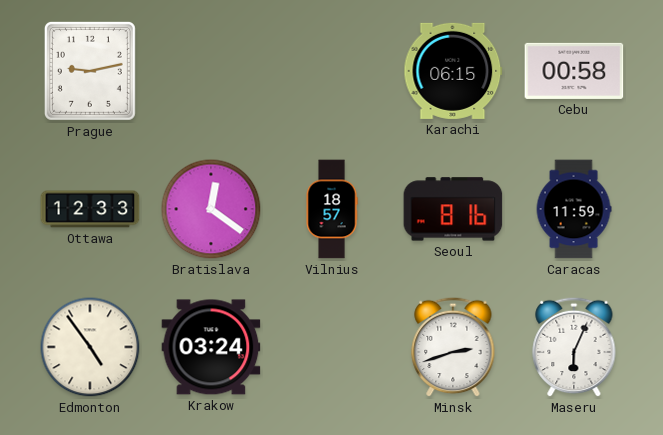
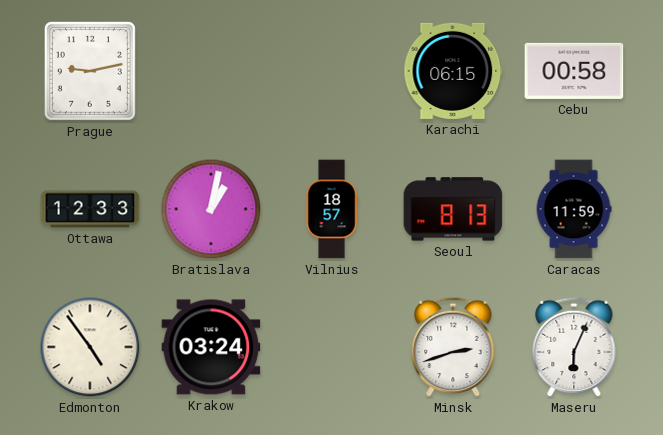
Bratislava: 12:21 -> 1:02
Seoul: 8:16 -> 8:13
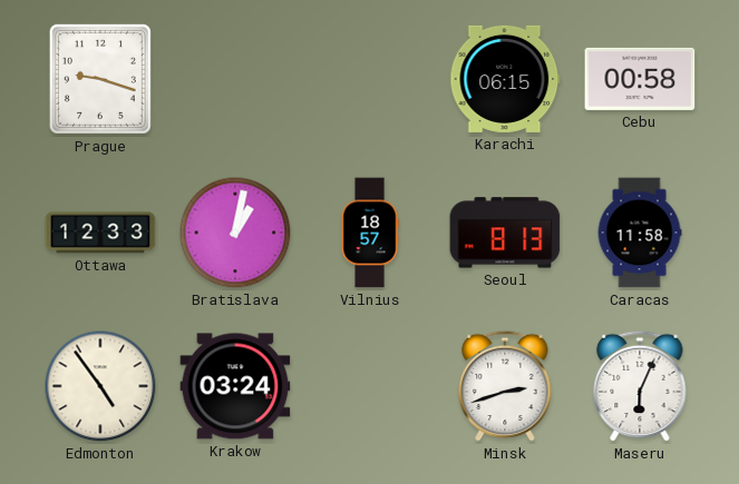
Prague: 9:13 -> 9:18
Caracas: 11:59 -> 11:58
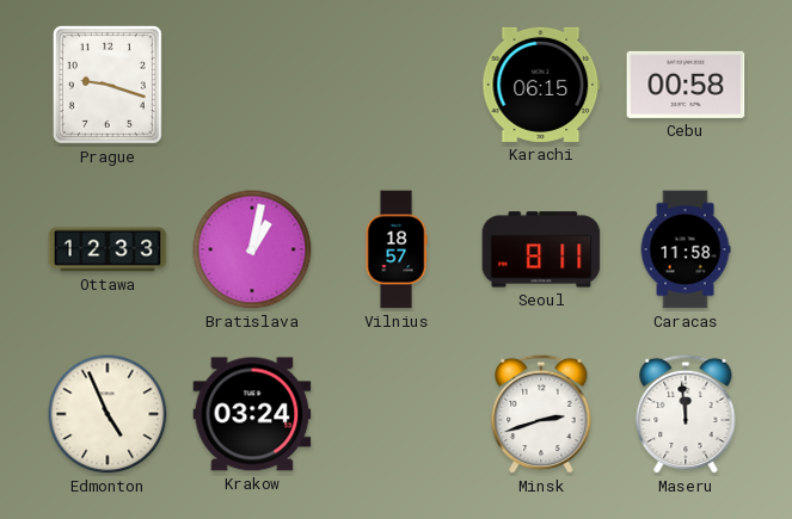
Seoul: 8:13 -> 8:11
Edmonton: 4:54 -> 4:56
Maseru: 6:04 -> 11:59
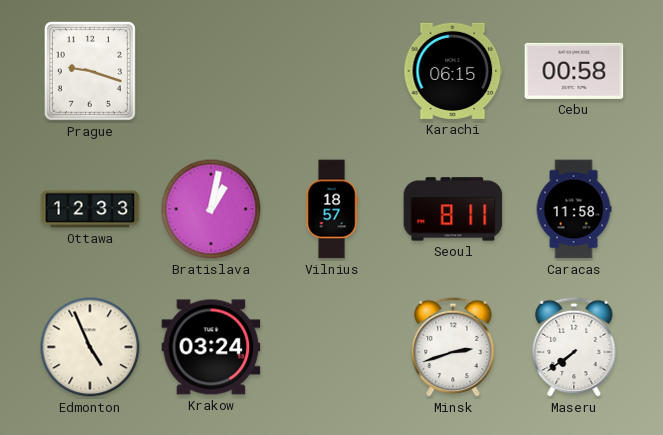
Maseru: 11:59 -> 7:39
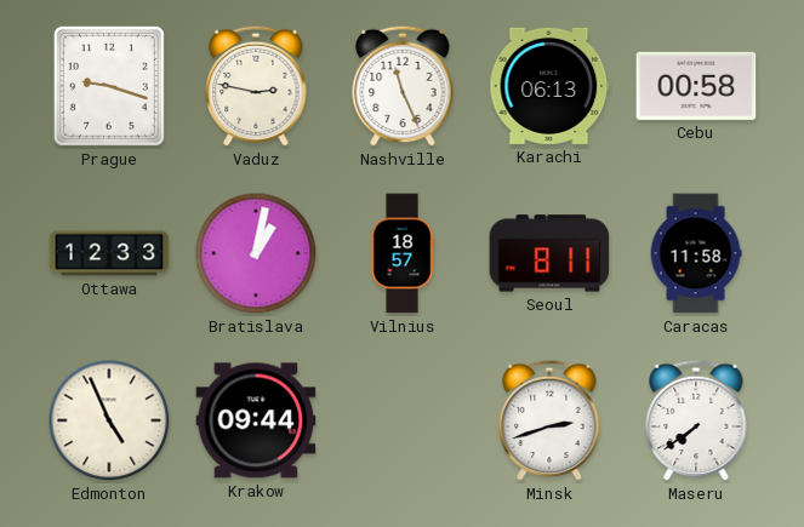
Vaduz: none -> 2:47
Nashville: none -> 11:26
Karachi: 06:15 -> 06:13
Krakow: 03:24 -> 09:44
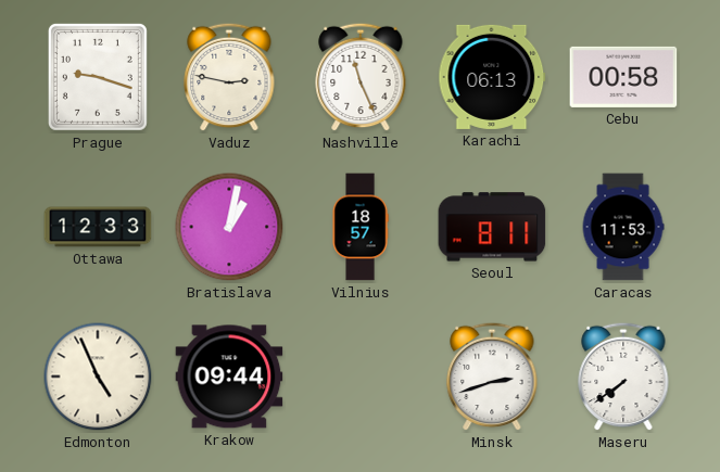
Caracas: 11:58 -> 11:53
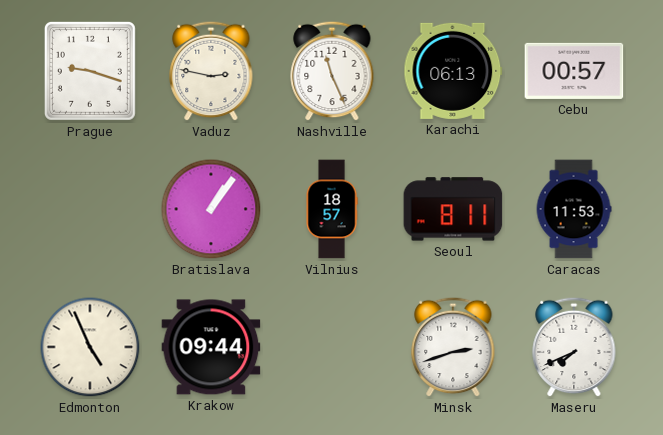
Cebu: 00:58 -> 00:57
Ottawa: 12:33 -> none
Bratislava: 1:02 -> 1:06
Maseru: 7:39 -> 7:41
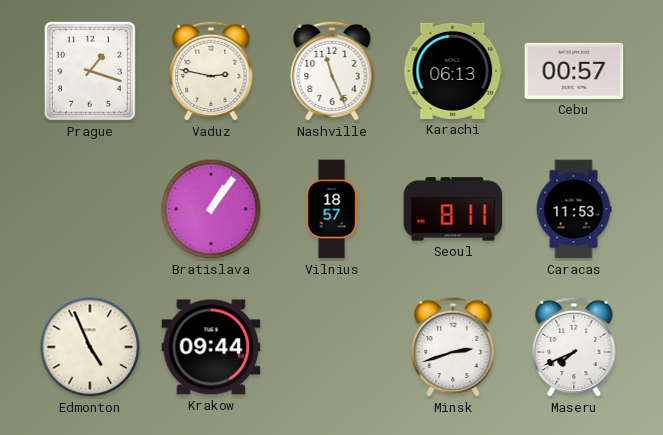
Prague: 9:18 -> 1:18
